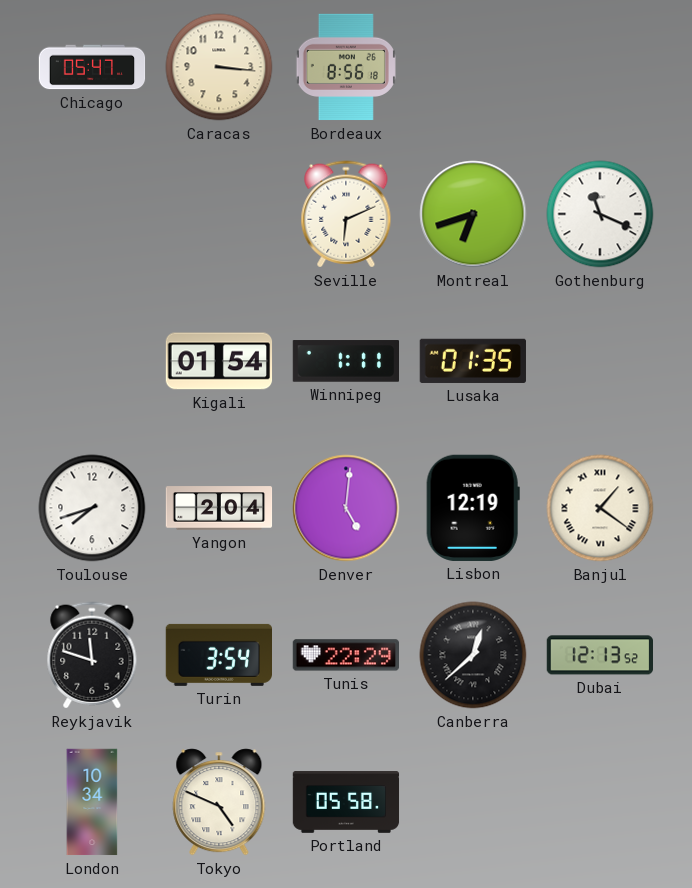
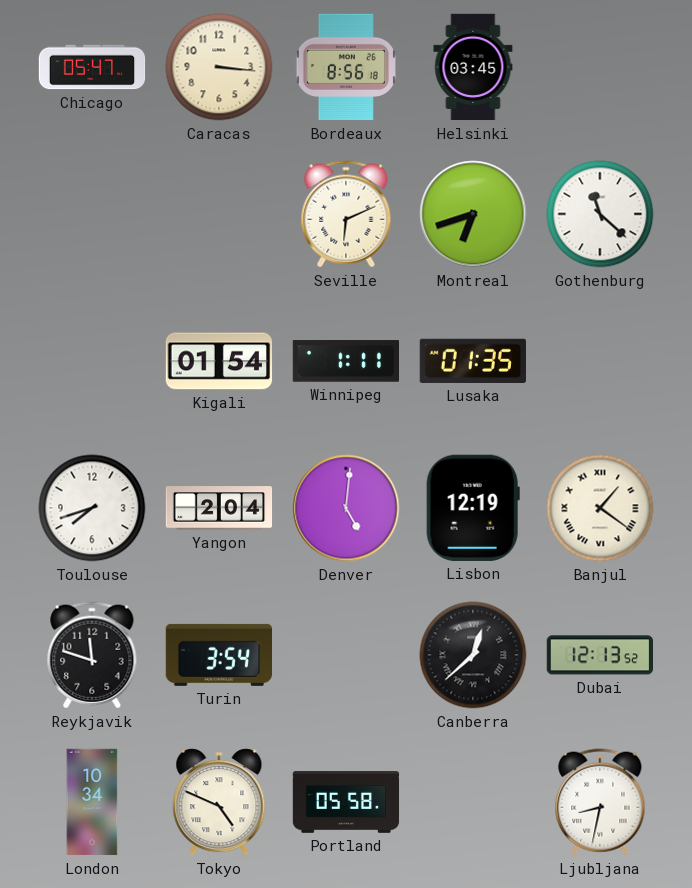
Helsinki: none -> 03:45
Gothenburg: 11:19 -> 11:22
Tunis: 22:29 -> none
Ljubljana: none -> 8:32
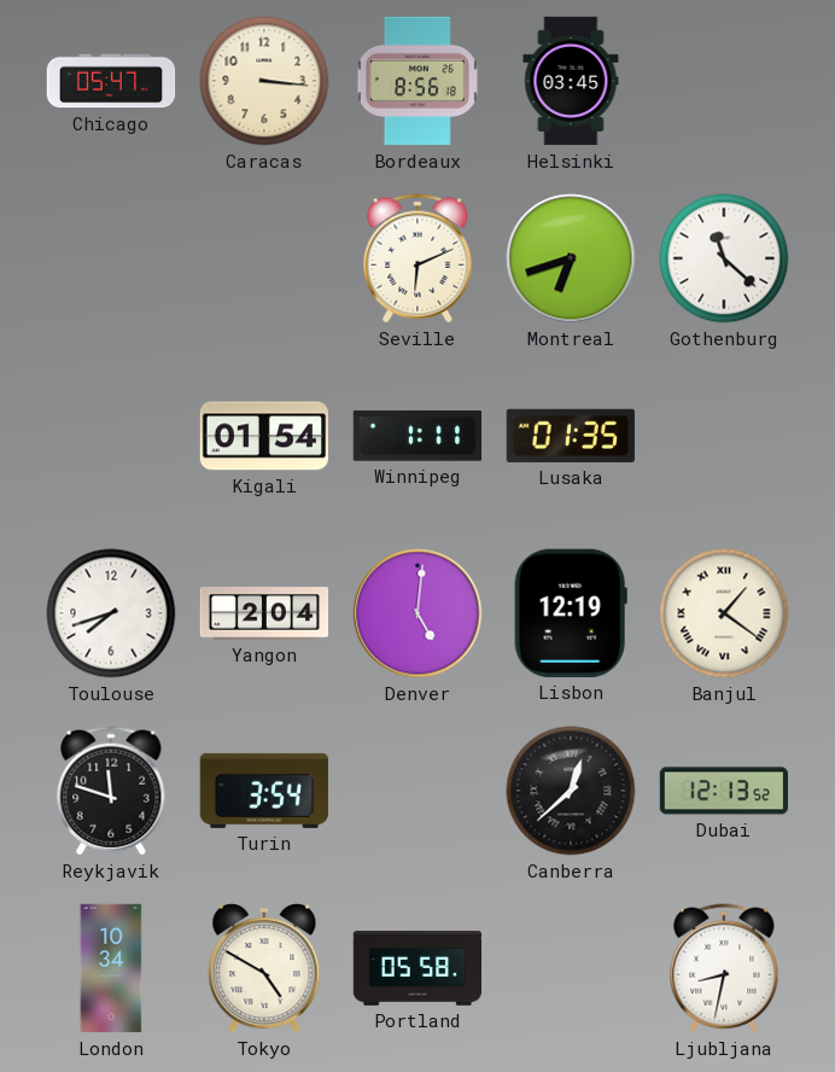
Tokyo: 4:49 -> 4:50
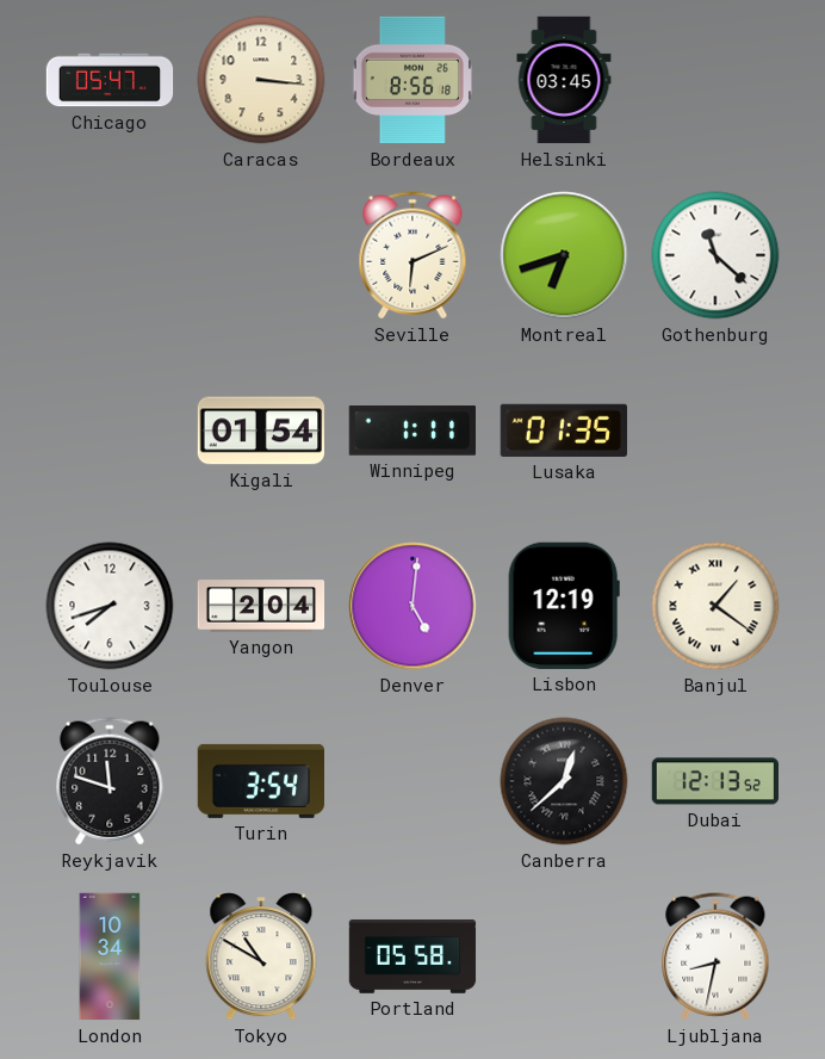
Tokyo: 4:50 -> 10:50
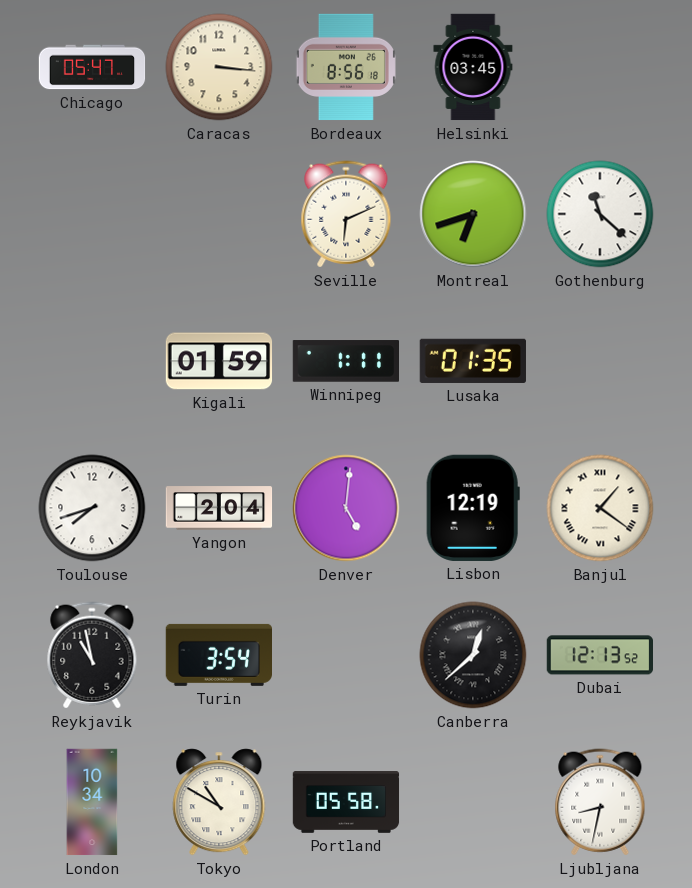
Kigali: 01:54 -> 01:59
Reykjavik: 11:48 -> 10:58
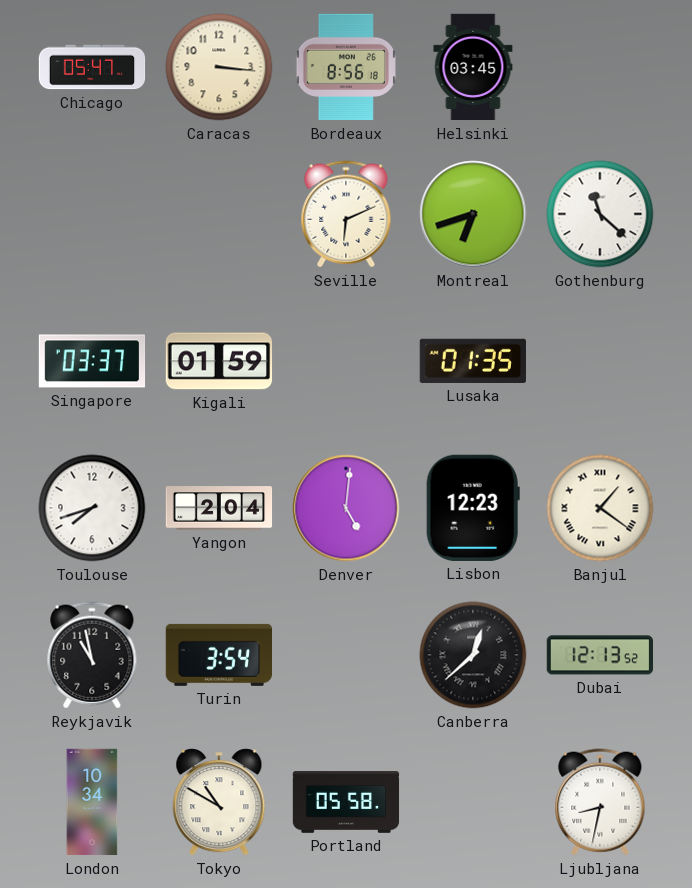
Singapore: none -> 03:37
Winnipeg: 1:11 -> none
Lisbon: 12:19 -> 12:23
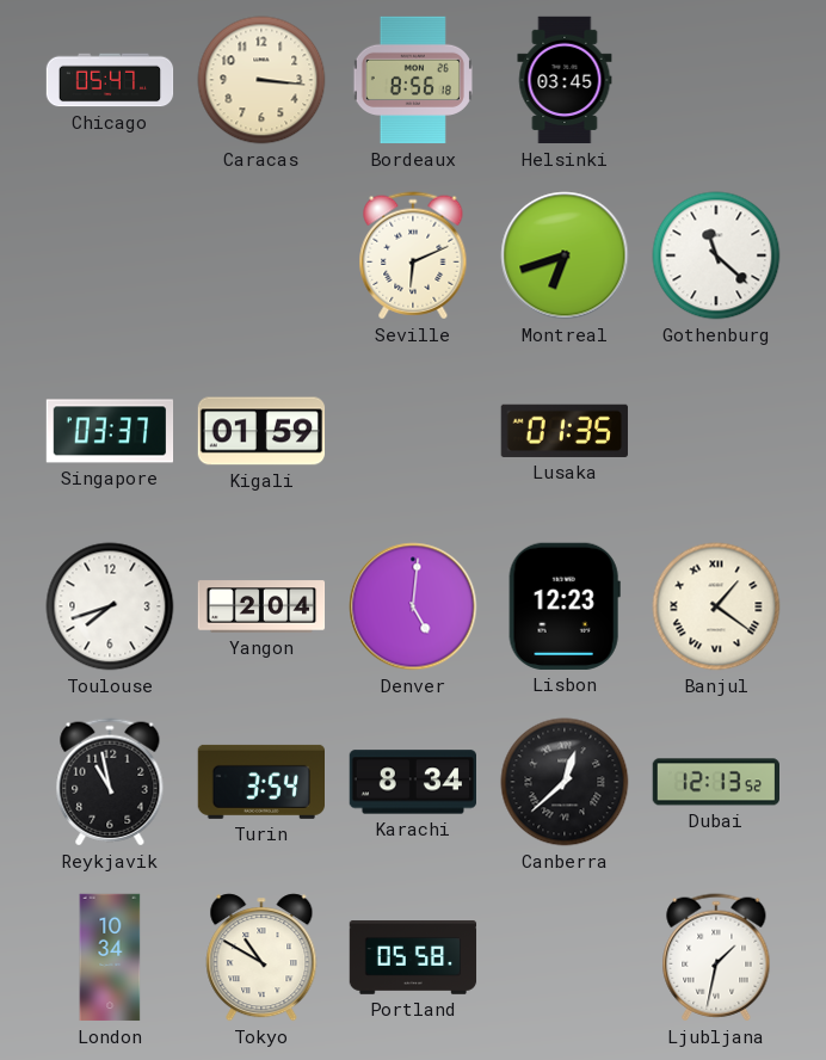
Karachi: none -> 8:34
Ljubljana: 8:32 -> 1:32
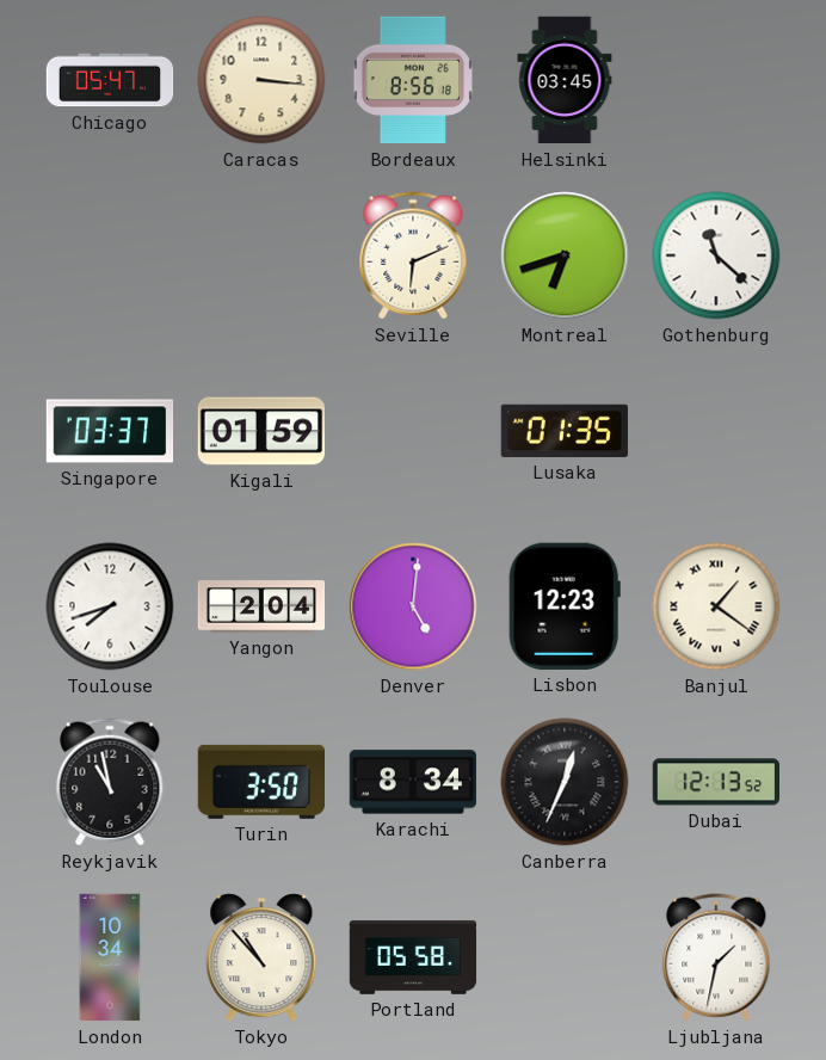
Turin: 3:54 -> 3:50
Canberra: 12:38 -> 12:34
Tokyo: 10:50 -> 10:53
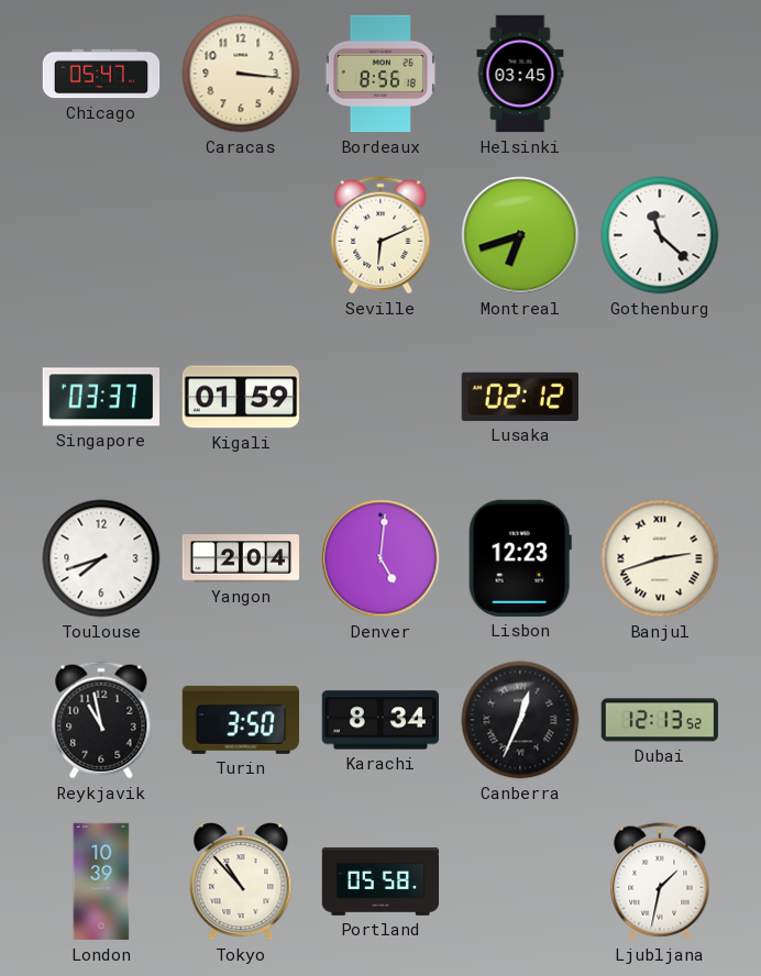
Lusaka: 01:35 -> 02:12
Banjul: 1:21 -> 2:42
London: 10:34 -> 10:39
